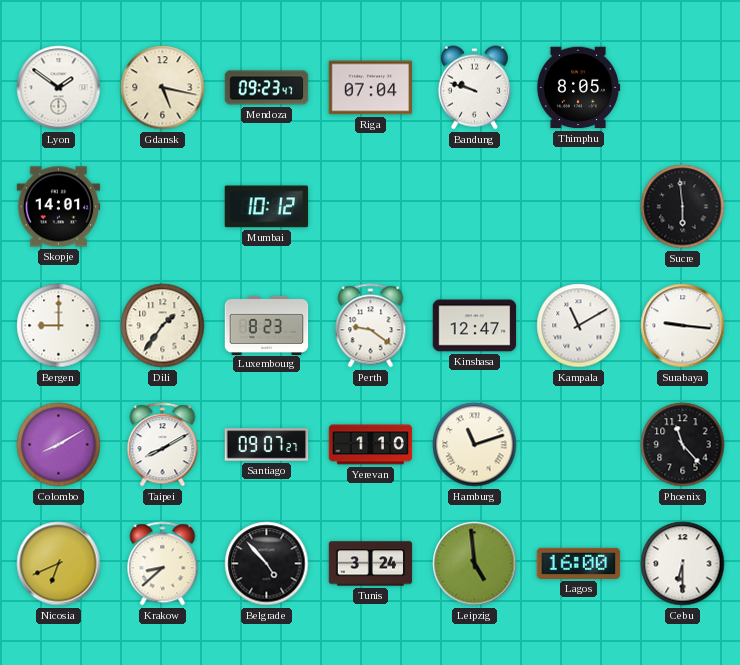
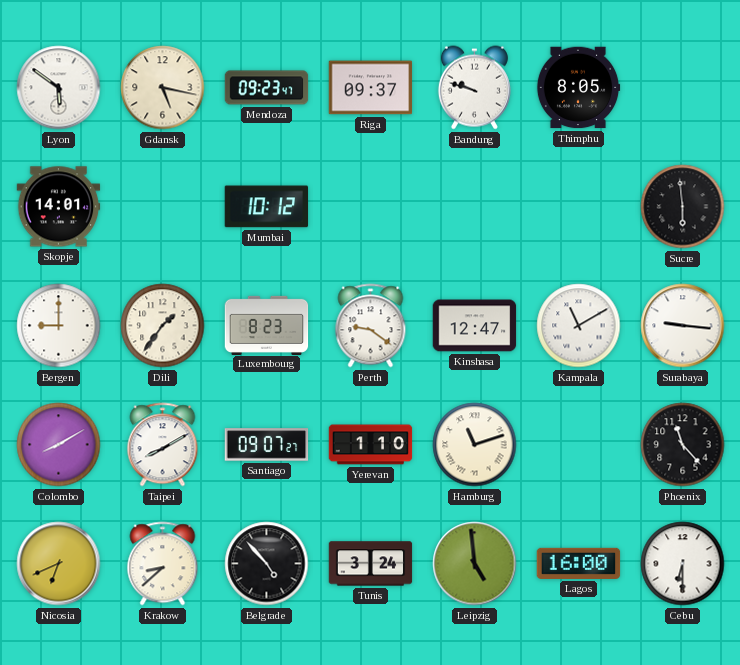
Lyon: 1:51 -> 5:51
Riga: 07:04 -> 09:37
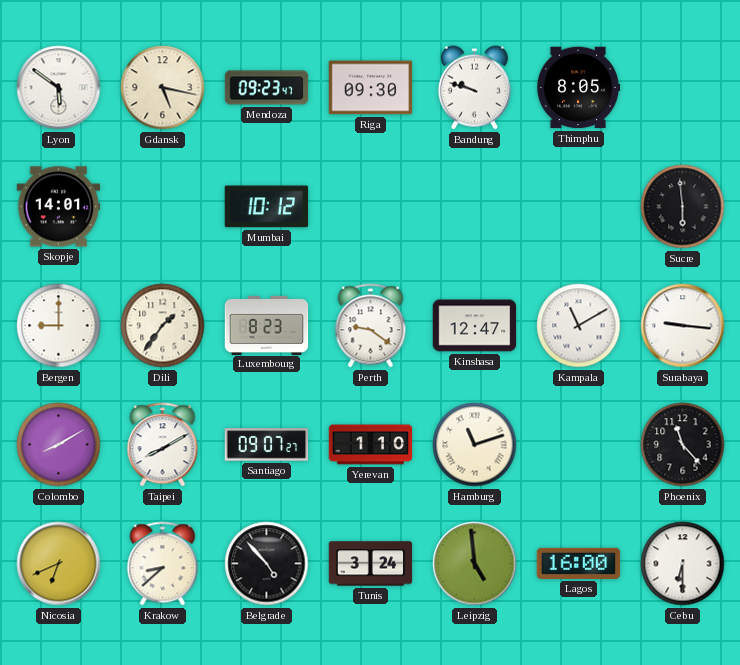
Riga: 09:37 -> 09:30
